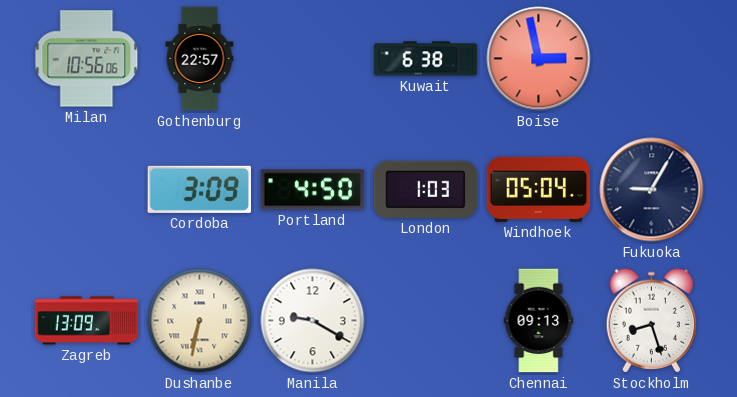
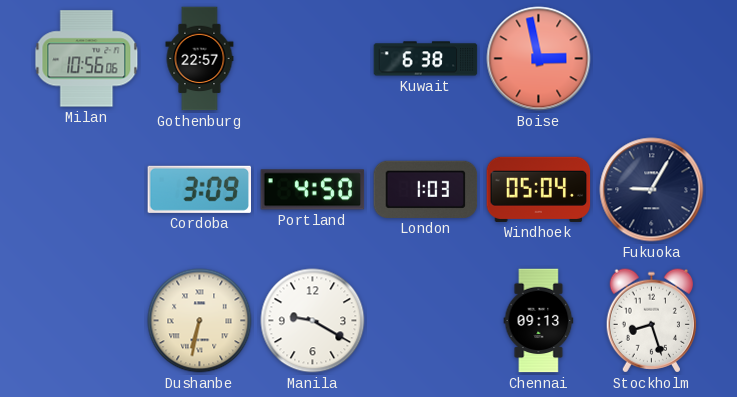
Zagreb: 13:09 -> none
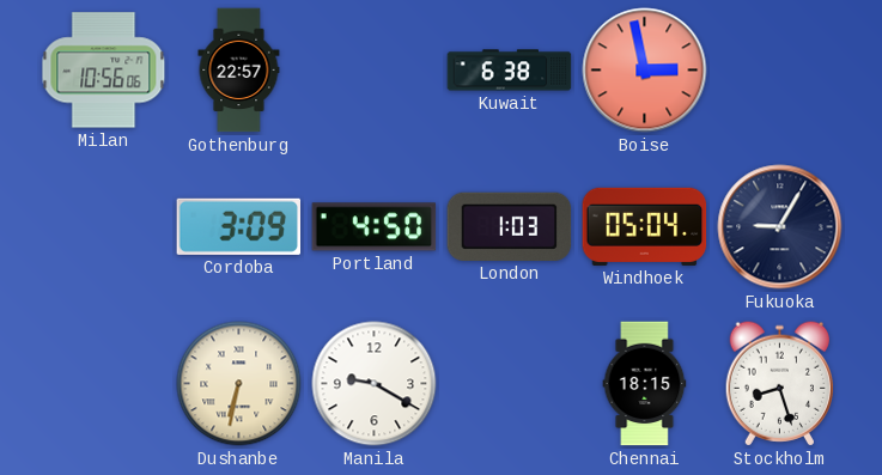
Chennai: 09:13 -> 18:15
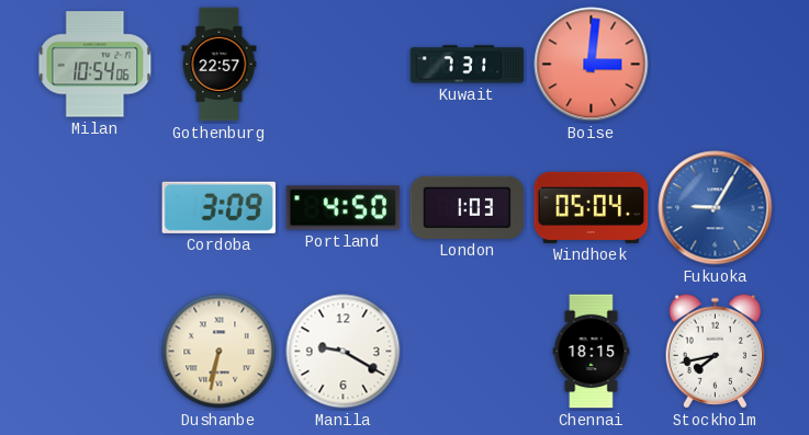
Milan: 10:56 -> 10:54
Kuwait: 6:38 -> 7:31
Boise: 2:58 -> 3:01
Fukuoka dial: navy -> blue
Stockholm: 8:27 -> 7:43
